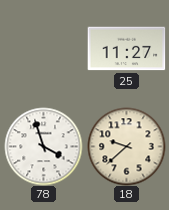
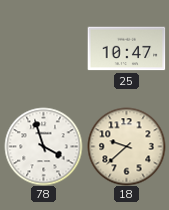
25: 11:27 -> 10:47
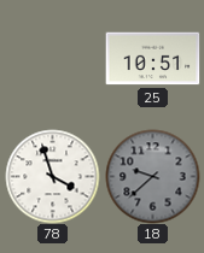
25: 10:47 -> 10:51
18 dial: cream -> grey
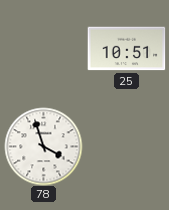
18: 9:38 -> none
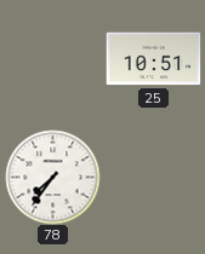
78: 3:57 -> 7:36
